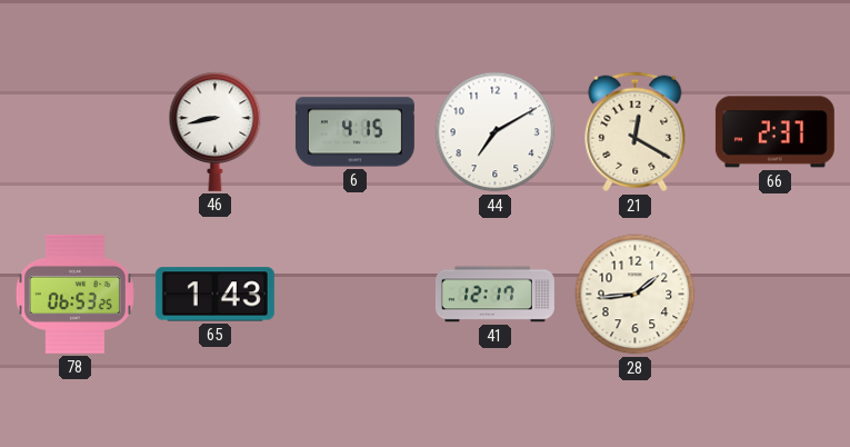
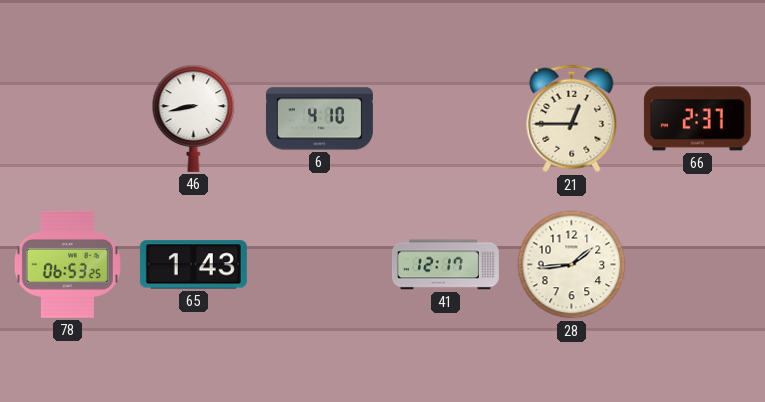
6: 4:15 -> 4:10
44: 7:10 -> none
21: 12:20 -> 12:45
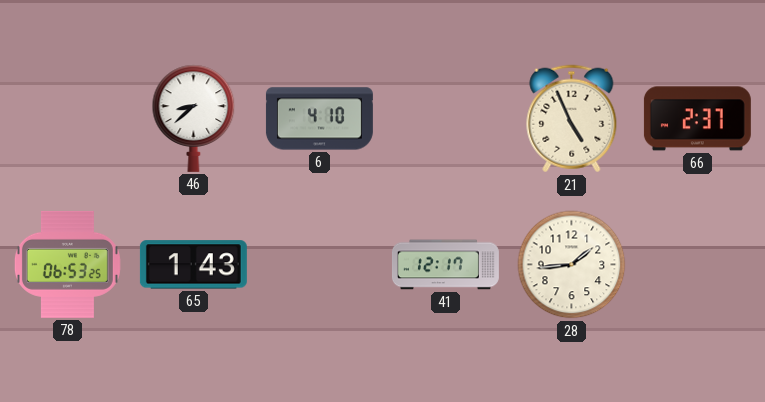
46: 8:43 -> 8:38
21: 12:45 -> 4:56
